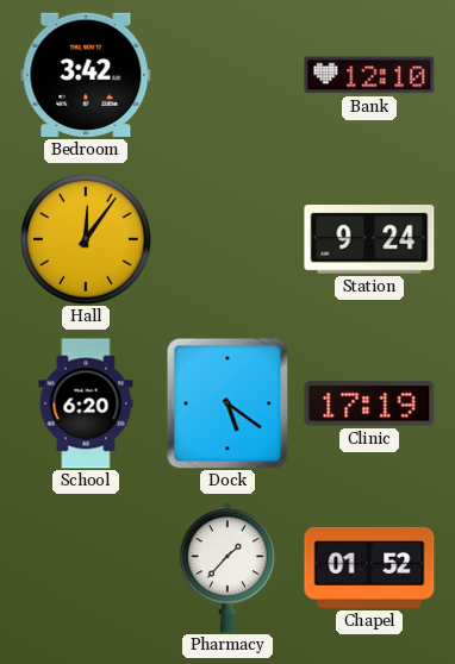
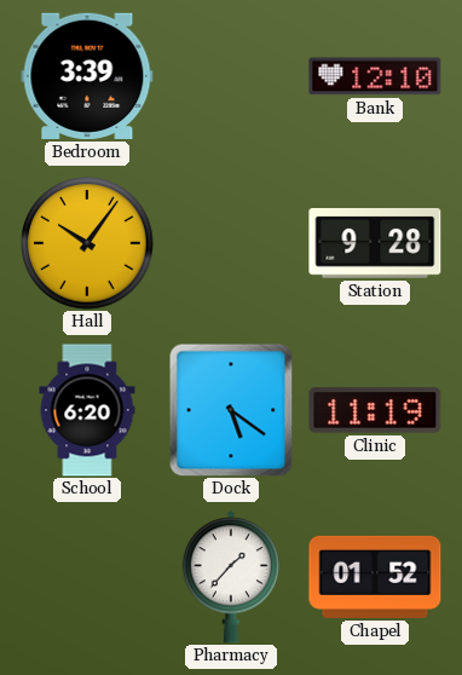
Bedroom: 3:42 -> 3:39
Hall: 12:06 -> 10:06
Station: 9:24 -> 9:28
Clinic: 17:19 -> 11:19
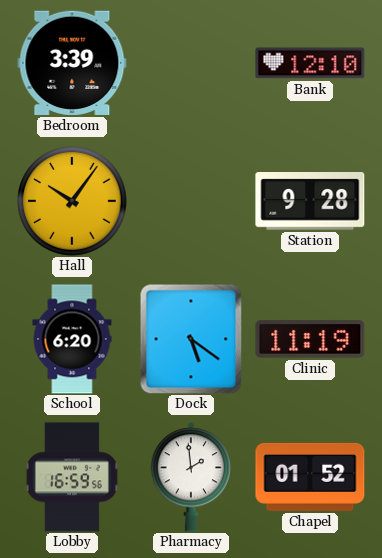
Lobby: none -> 16:59
Pharmacy: 1:37 -> 1:59
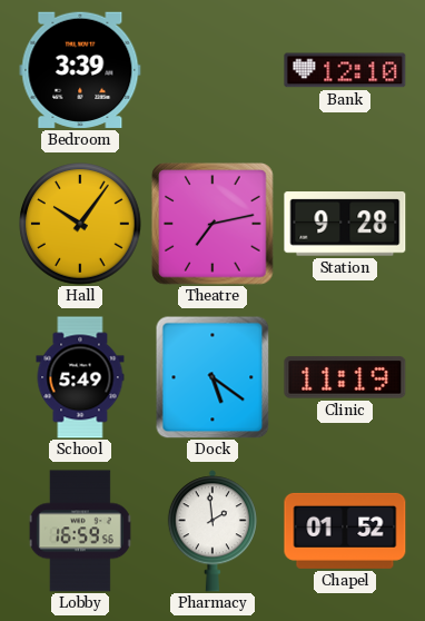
Theatre: none -> 7:13
School: 6:20 -> 5:49
